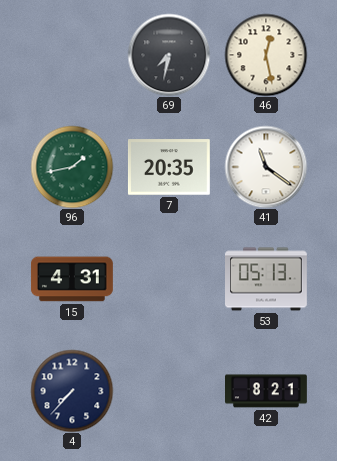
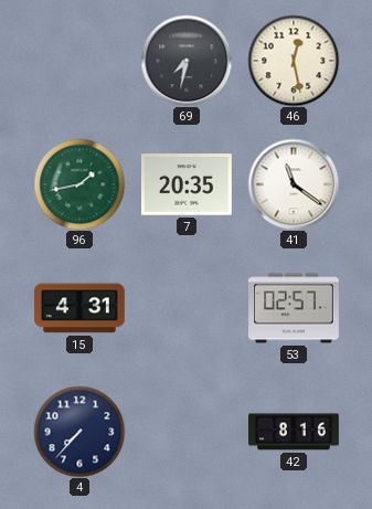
53: 05:13 -> 02:57
42: 8:21 -> 8:16
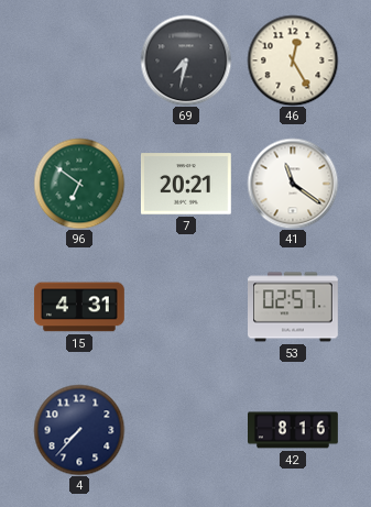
46: 12:28 -> 12:25
96: 1:43 -> 6:51
7: 20:35 -> 20:21
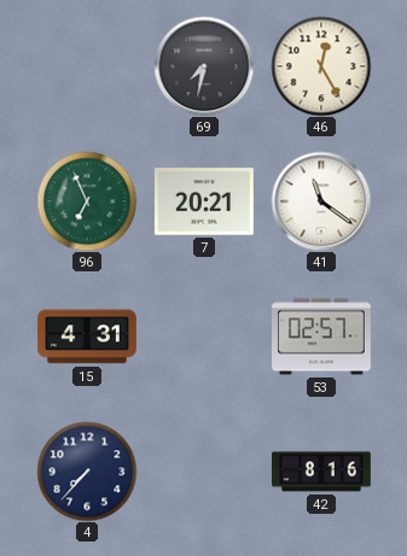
96: 6:51 -> 6:56
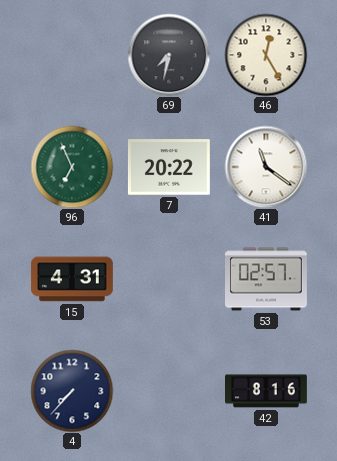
7: 20:21 -> 20:22
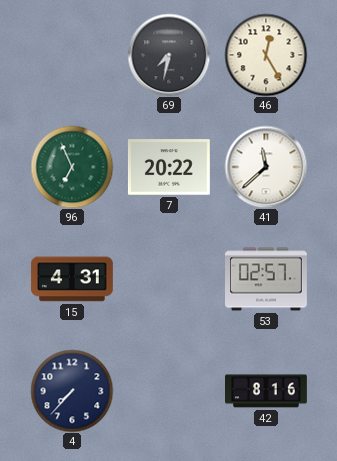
41: 11:21 -> 11:38
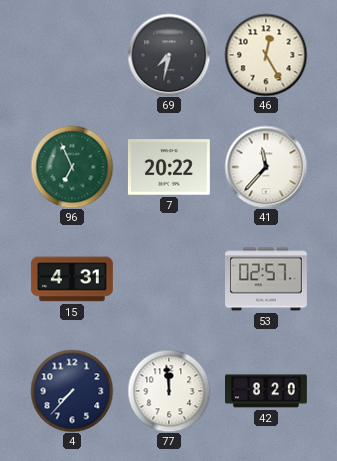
41: 11:38 -> 11:37
77: none -> 11:59
42: 8:16 -> 8:20
